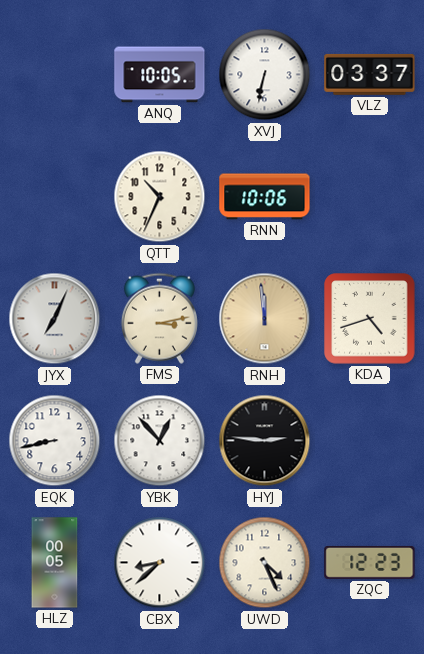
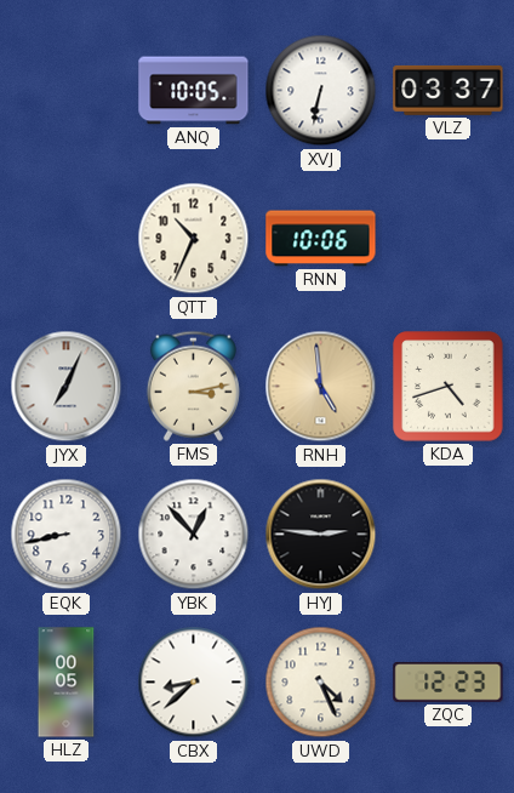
RNH: 11:59 -> 4:59
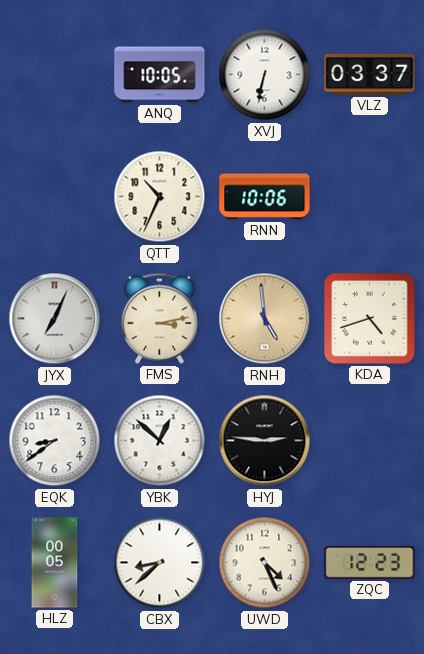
EQK: 8:43 -> 8:39
YBK: 12:53 -> 12:52
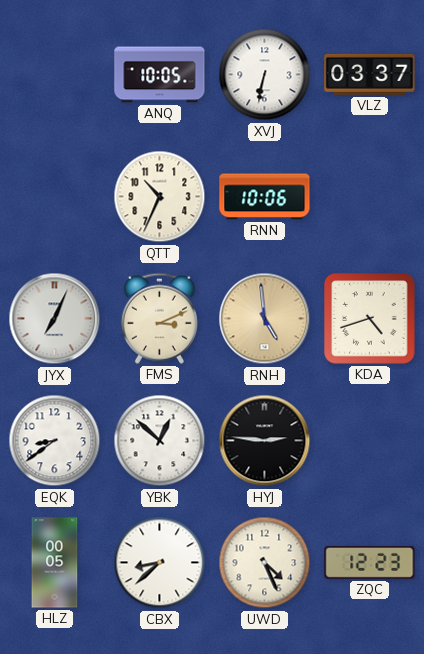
FMS: 3:13 -> 3:11
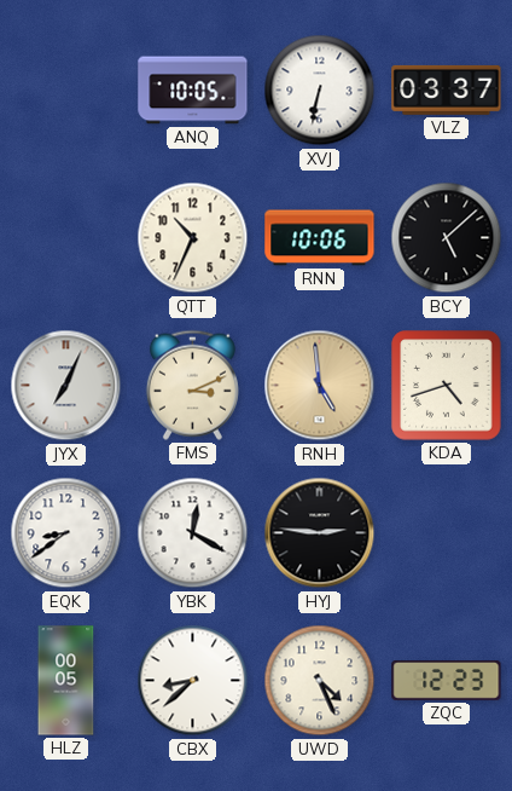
BCY: none -> 5:08
YBK: 12:52 -> 12:20
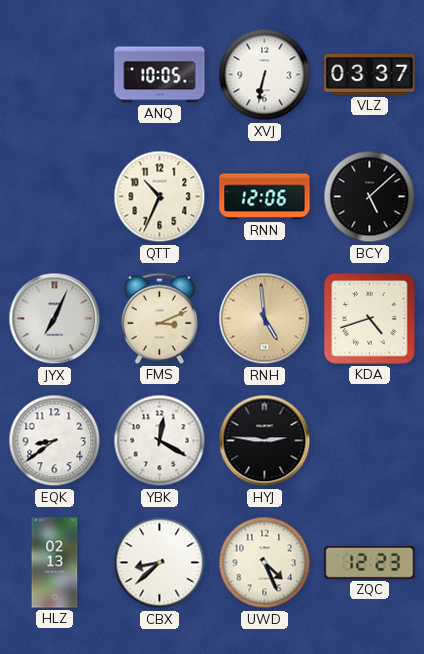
RNN: 10:06 -> 12:06
HLZ: 00:05 -> 02:13
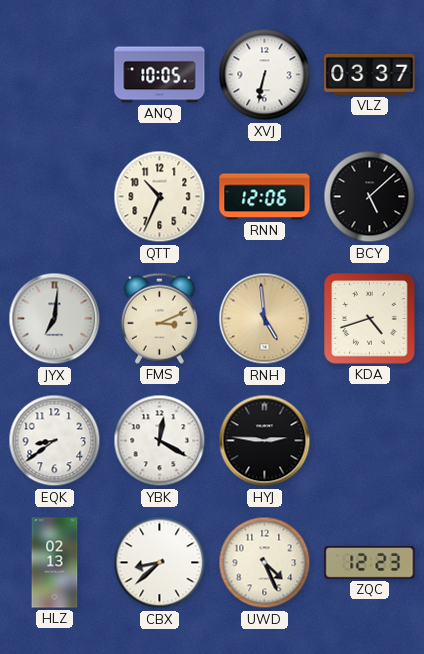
JYX: 7:04 -> 7:01
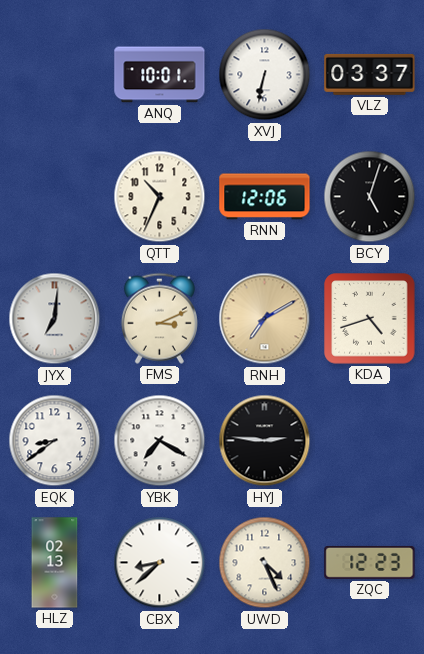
ANQ: 10:05 -> 10:01
BCY: 5:08 -> 5:03
RNH: 4:59 -> 7:10
YBK: 12:20 -> 7:20
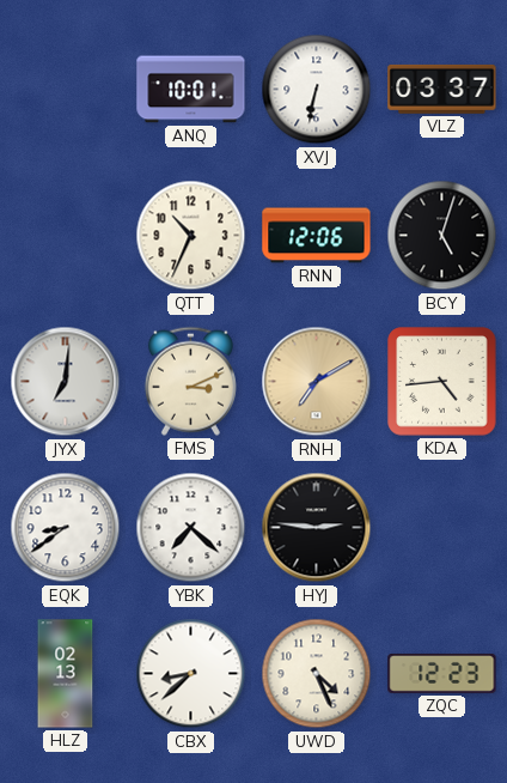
KDA: 4:42 -> 4:44
YBK: 7:20 -> 7:22
